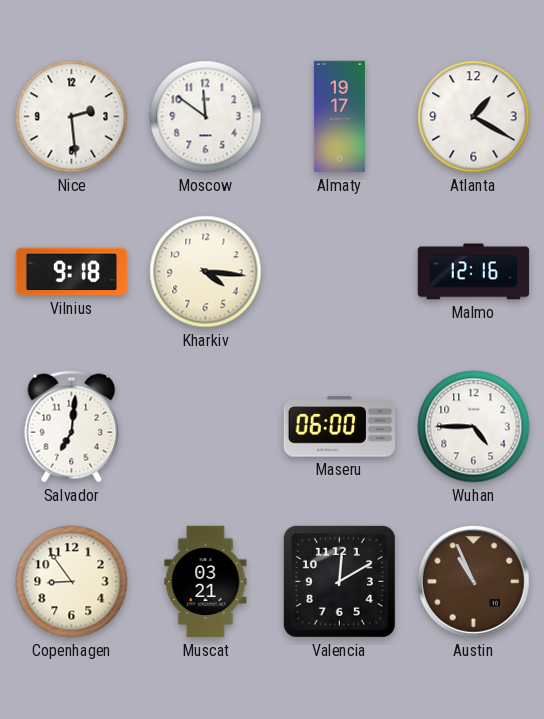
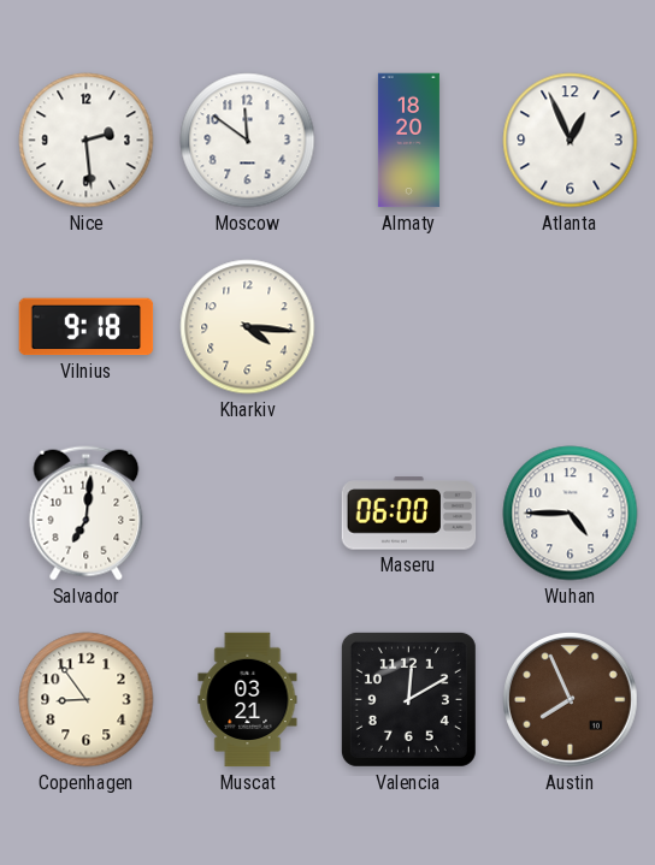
Almaty: 19:17 -> 18:20
Atlanta: 1:20 -> 12:56
Malmo: 12:16 -> none
Austin: 10:56 -> 7:56
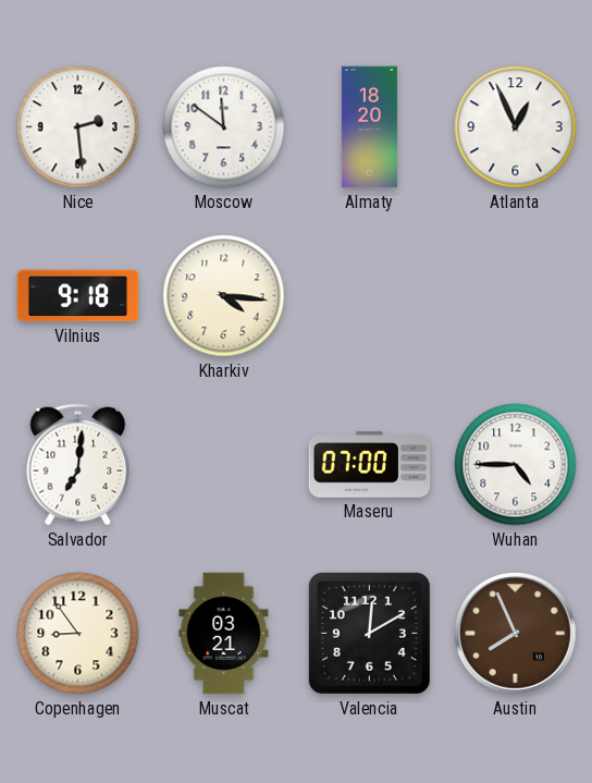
Maseru: 06:00 -> 07:00
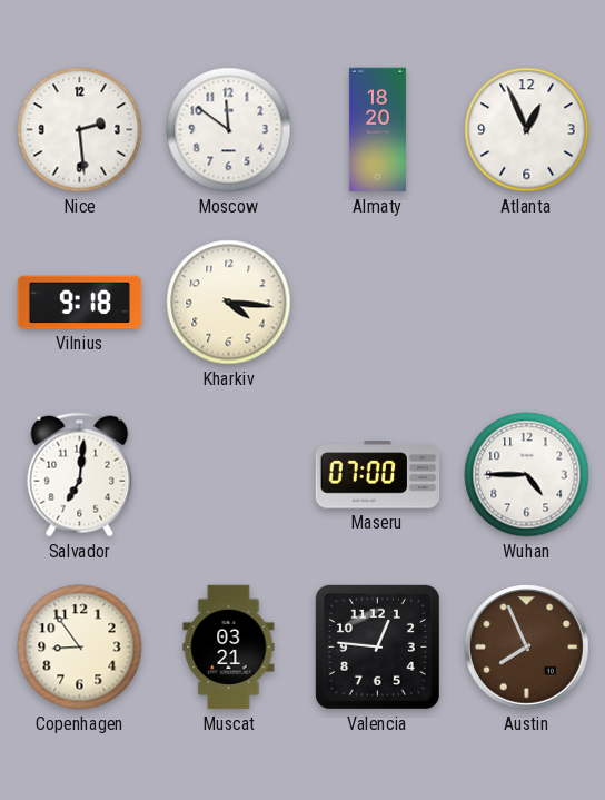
Valencia: 12:10 -> 12:46
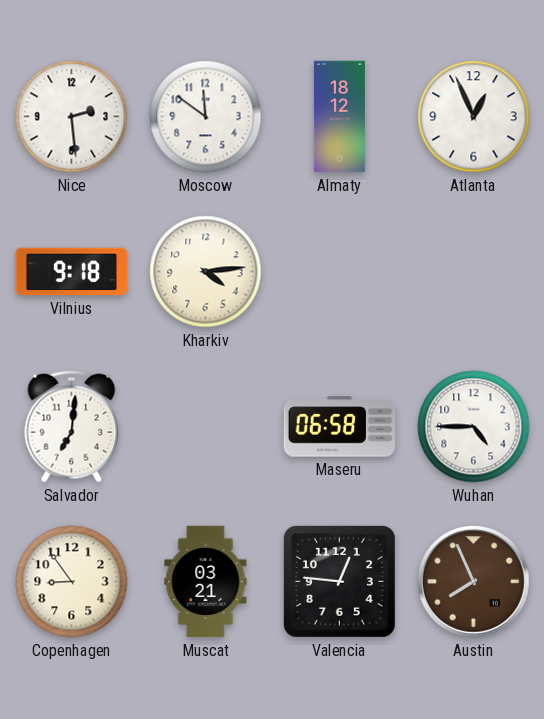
Almaty: 18:20 -> 18:12
Kharkiv: 4:16 -> 4:14
Maseru: 07:00 -> 06:58
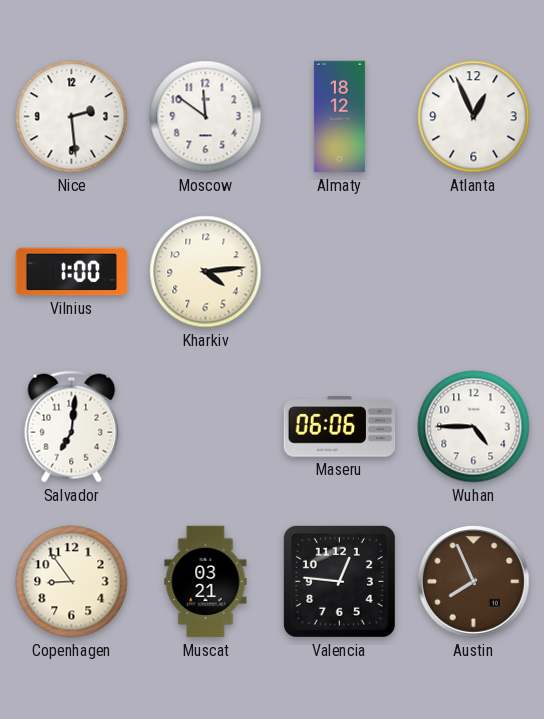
Vilnius: 9:18 -> 1:00
Maseru: 06:58 -> 06:06
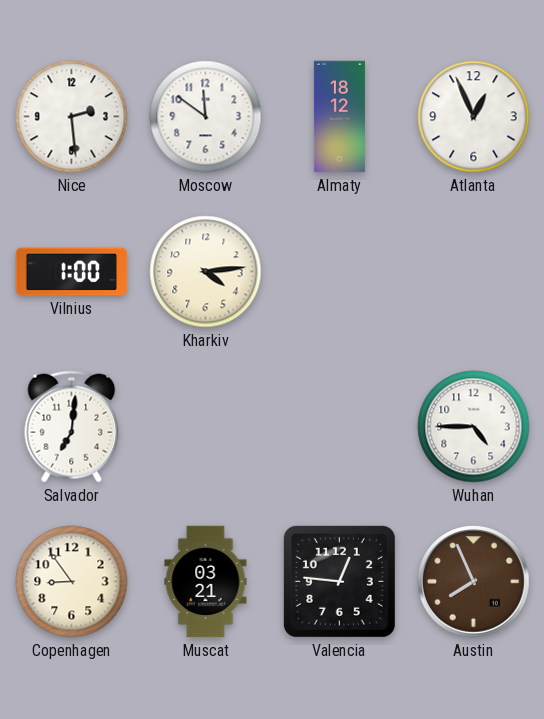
Maseru: 06:06 -> none
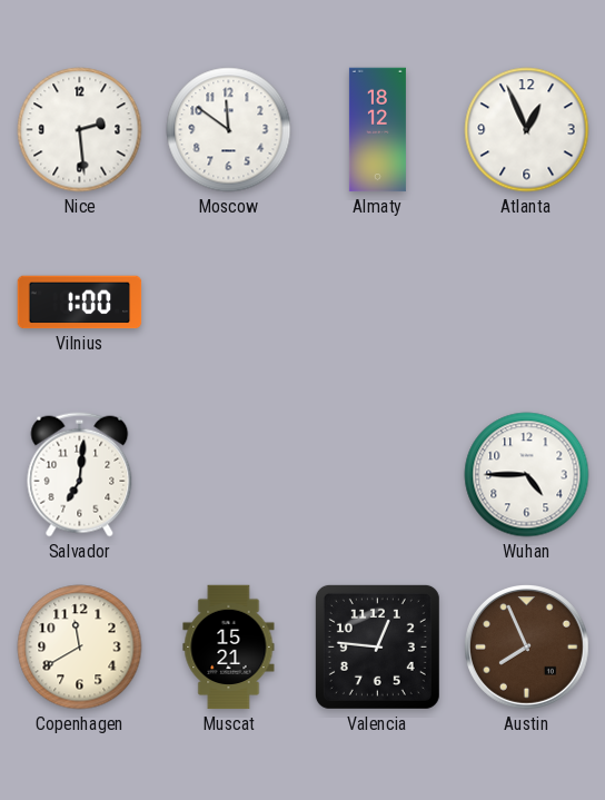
Kharkiv: 4:14 -> none
Copenhagen: 8:54 -> 11:40
Muscat: 03:21 -> 15:21
